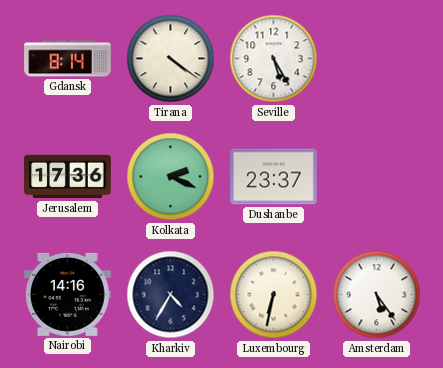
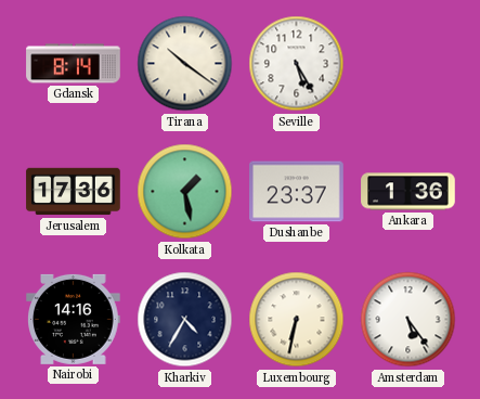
Tirana: 4:21 -> 10:21
Kolkata: 2:19 -> 1:28
Ankara: none -> 1:36
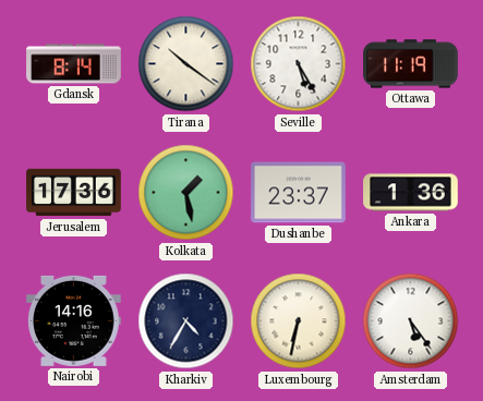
Ottawa: none -> 11:19
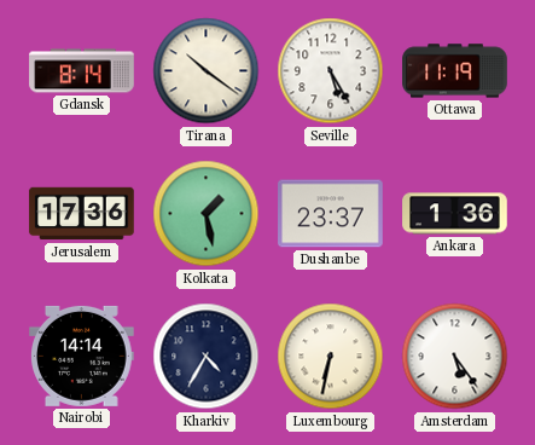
Nairobi: 14:16 -> 14:14
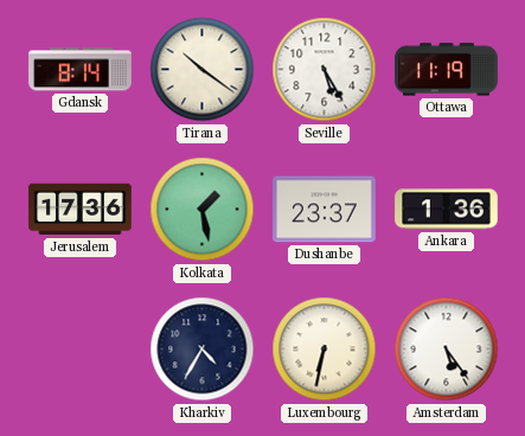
Nairobi: 14:14 -> none
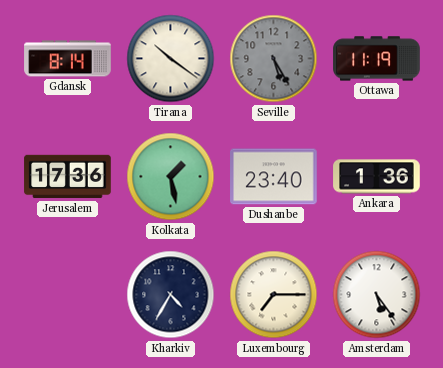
Seville dial: white -> grey
Dushanbe: 23:37 -> 23:40
Luxembourg: 6:32 -> 7:15
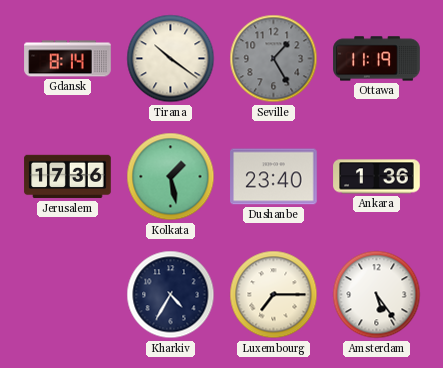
Seville: 5:25 -> 1:25
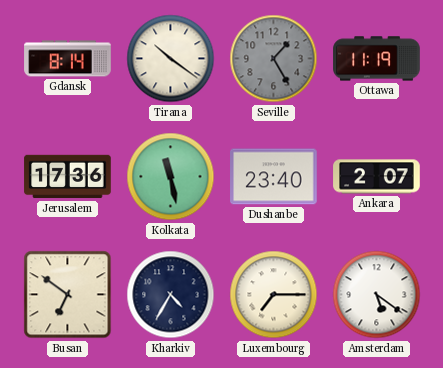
Kolkata: 1:28 -> 11:28
Ankara: 1:36 -> 2:07
Busan: none -> 6:51
Amsterdam: 5:24 -> 5:21
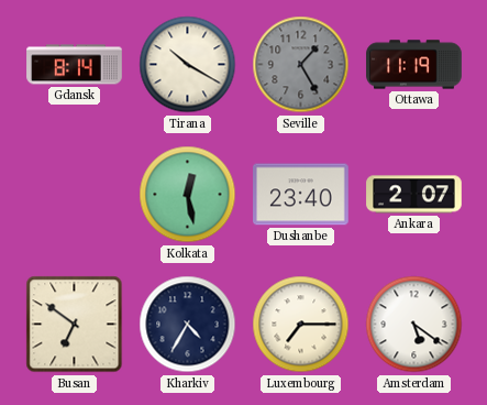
Tirana: 10:21 -> 10:20
Jerusalem: 17:36 -> none
Kolkata: 11:28 -> 12:28
